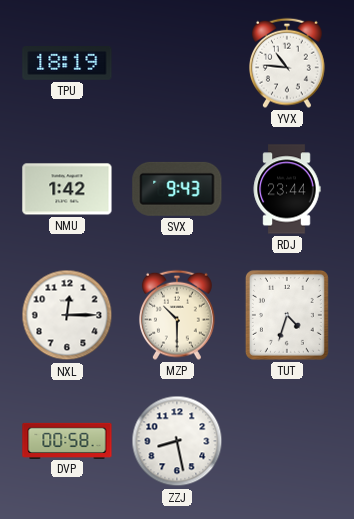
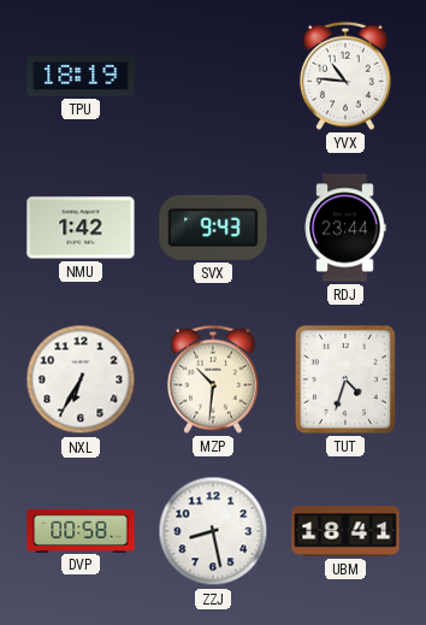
NXL: 12:15 -> 6:35
MZP: 10:30 -> 10:31
UBM: none -> 18:41
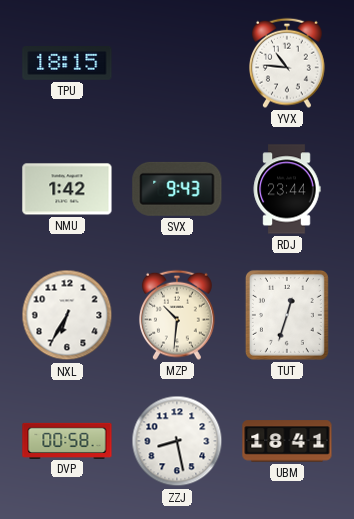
TPU: 18:19 -> 18:15
TUT: 4:33 -> 12:33
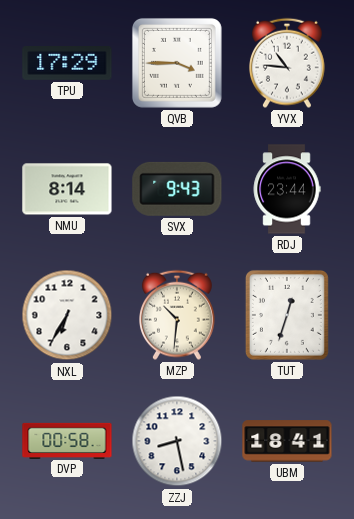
TPU: 18:15 -> 17:29
QVB: none -> 3:45
NMU: 1:42 -> 8:14
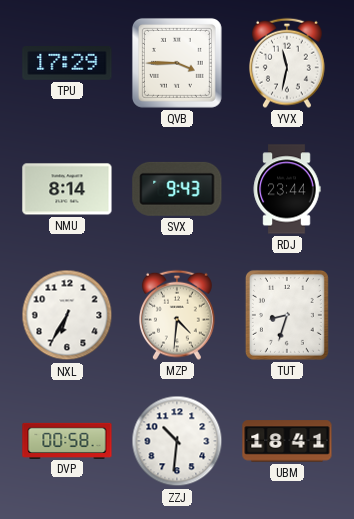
YVX: 10:46 -> 11:32
MZP: 10:31 -> 4:31
TUT: 12:33 -> 8:33
ZZJ: 8:28 -> 10:31
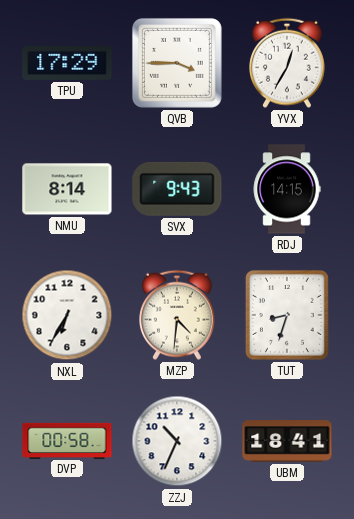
YVX: 11:32 -> 12:35
RDJ: 23:44 -> 14:15
ZZJ: 10:31 -> 10:34
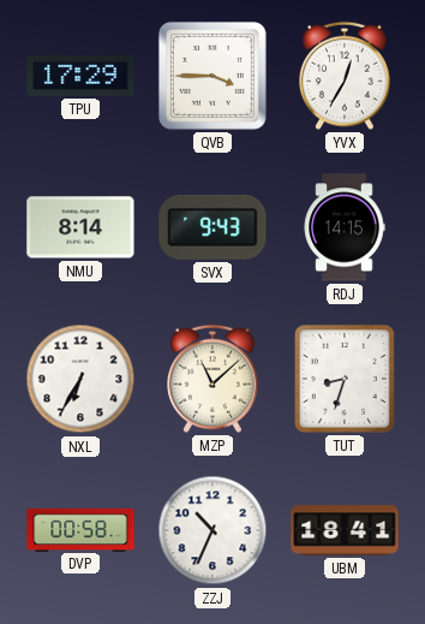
MZP: 4:31 -> 11:08
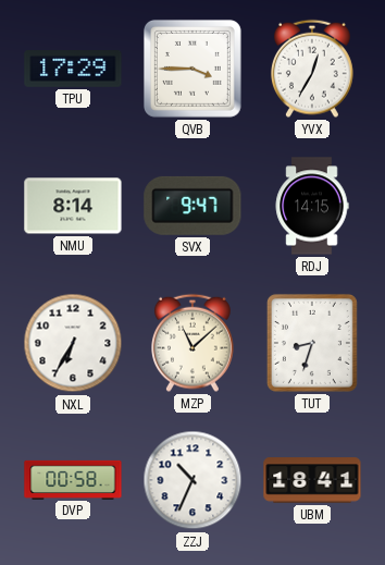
SVX: 9:43 -> 9:47
